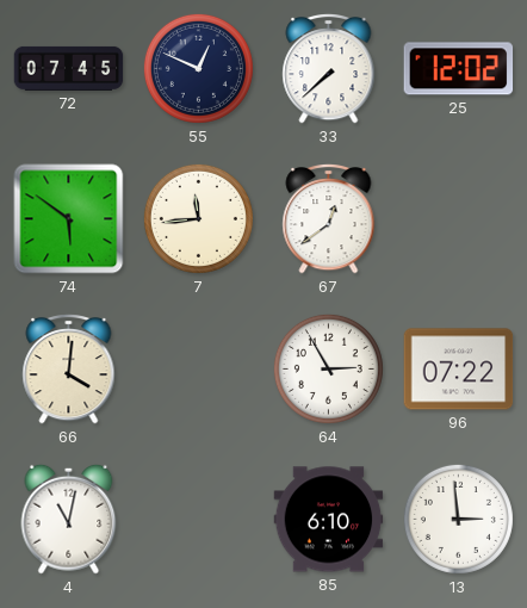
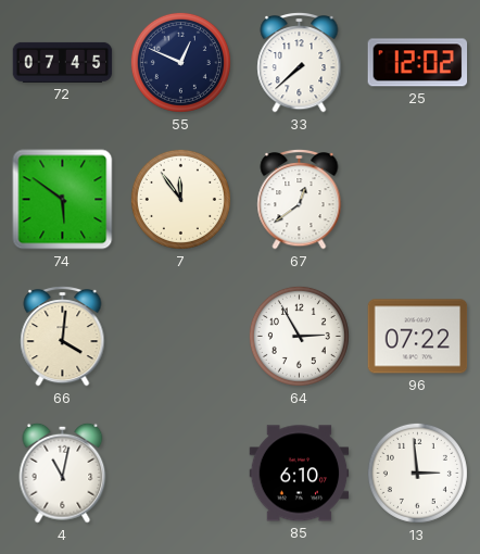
7: 11:44 -> 11:54
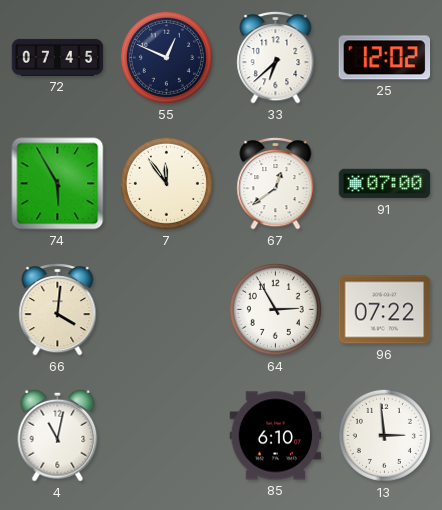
33: 7:38 -> 6:38
74: 5:51 -> 5:55
91: none -> 07:00
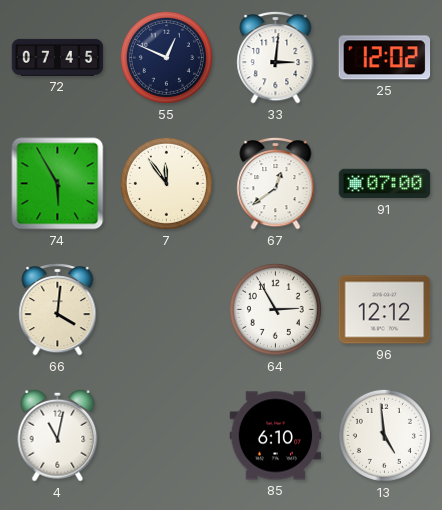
33: 6:38 -> 3:01
96: 07:22 -> 12:12
13: 2:59 -> 4:59
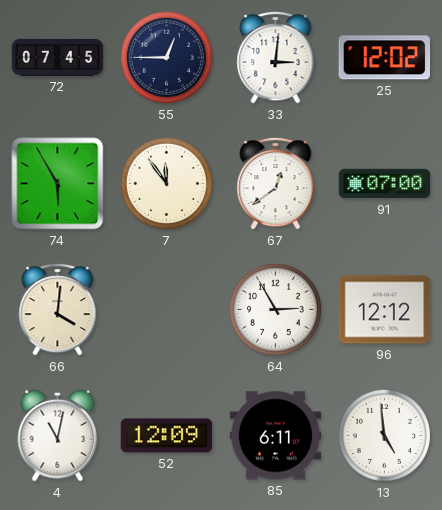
55: 12:49 -> 12:45
52: none -> 12:09
85: 6:10 -> 6:11
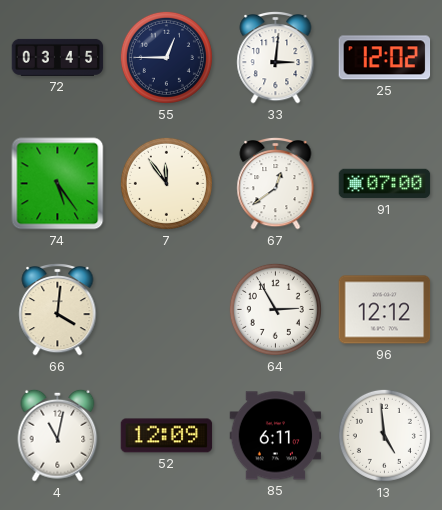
72: 07:45 -> 03:45
74: 5:55 -> 5:24
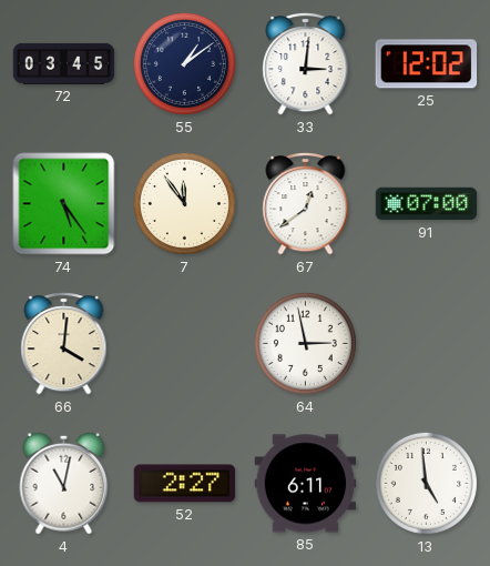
55: 12:45 -> 1:09
64: 2:55 -> 2:58
96: 12:12 -> none
52: 12:09 -> 2:27
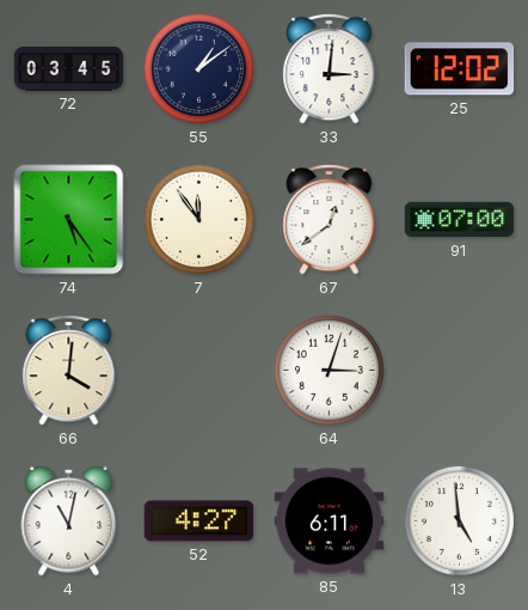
64: 2:58 -> 3:03
52: 2:27 -> 4:27
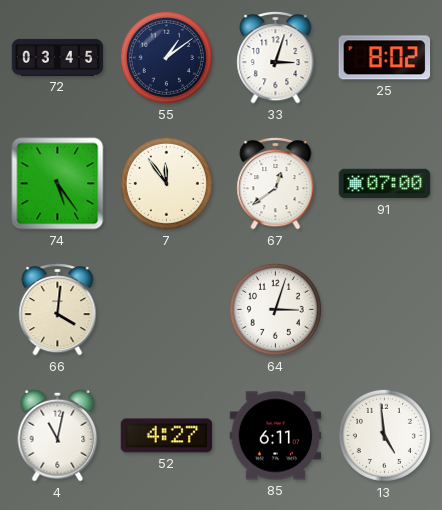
33: 3:01 -> 3:03
25: 12:02 -> 8:02
